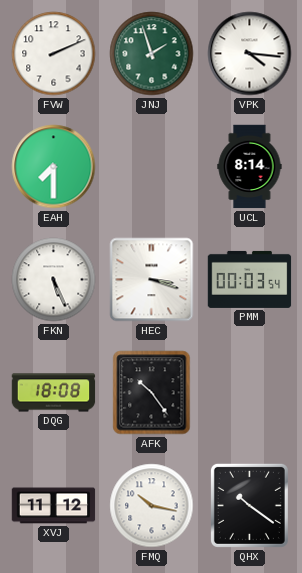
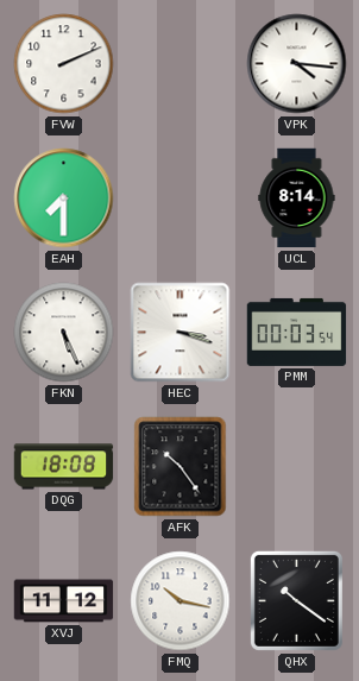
JNJ: 1:57 -> none
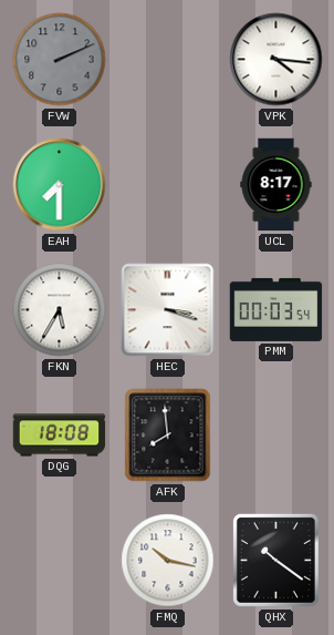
FVW dial: white -> grey
UCL: 8:14 -> 8:17
FKN: 5:26 -> 5:35
AFK: 10:24 -> 7:59
XVJ: 11:12 -> none
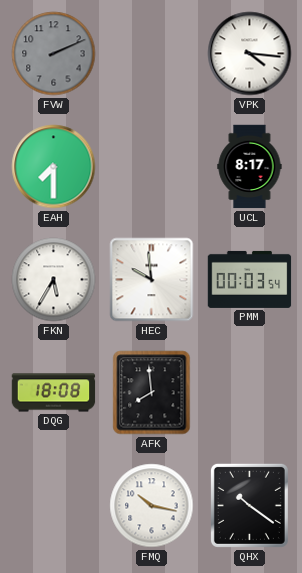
HEC: 3:18 -> 9:59
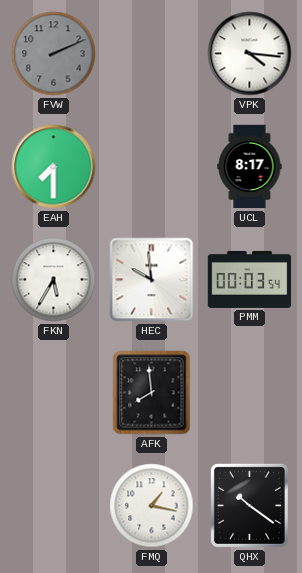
DQG: 18:08 -> none
FMQ: 10:17 -> 1:17
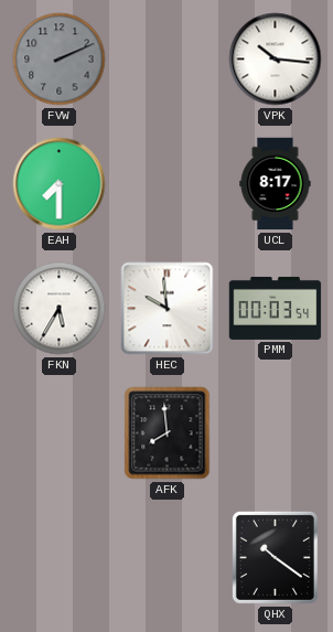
VPK: 4:16 -> 10:16
FMQ: 1:17 -> none
